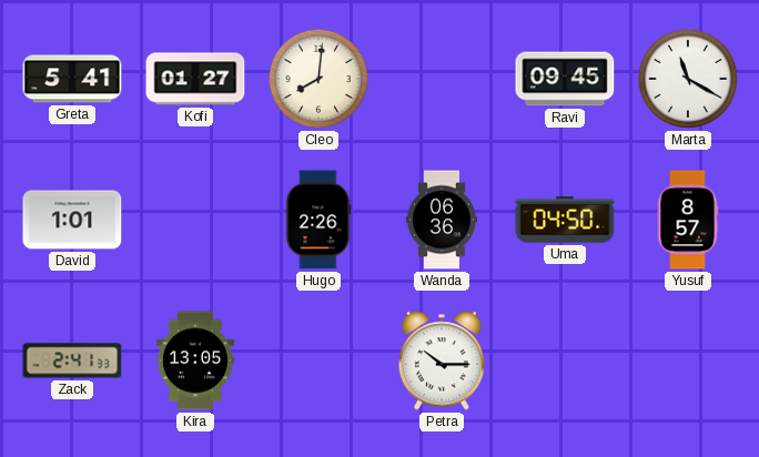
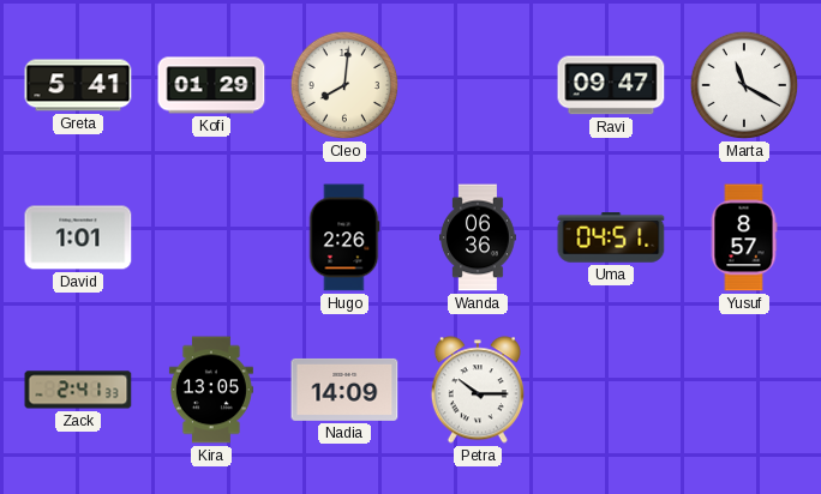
Kofi: 01:27 -> 01:29
Ravi: 09:45 -> 09:47
Uma: 04:50 -> 04:51
Nadia: none -> 14:09
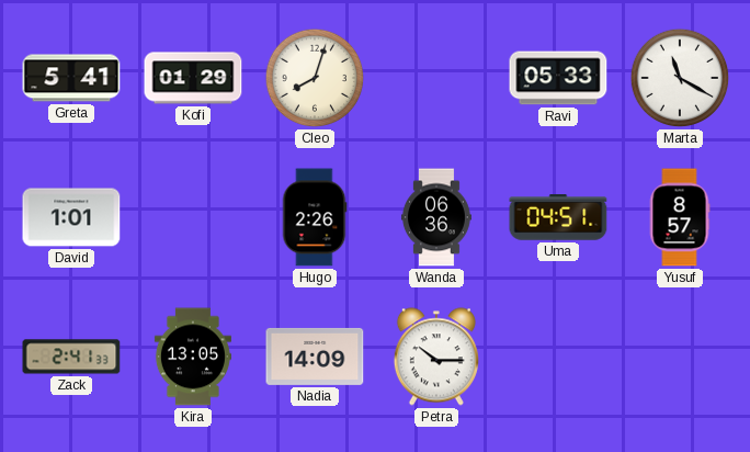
Cleo: 8:01 -> 8:03
Ravi: 09:47 -> 05:33
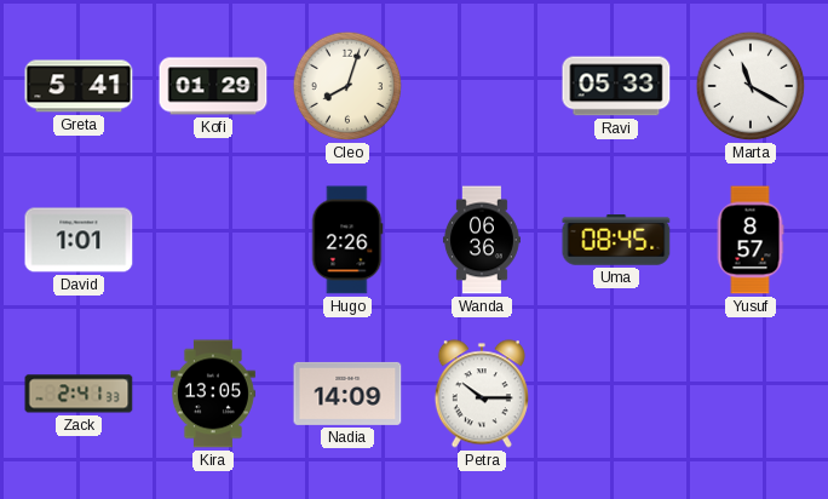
Uma: 04:51 -> 08:45
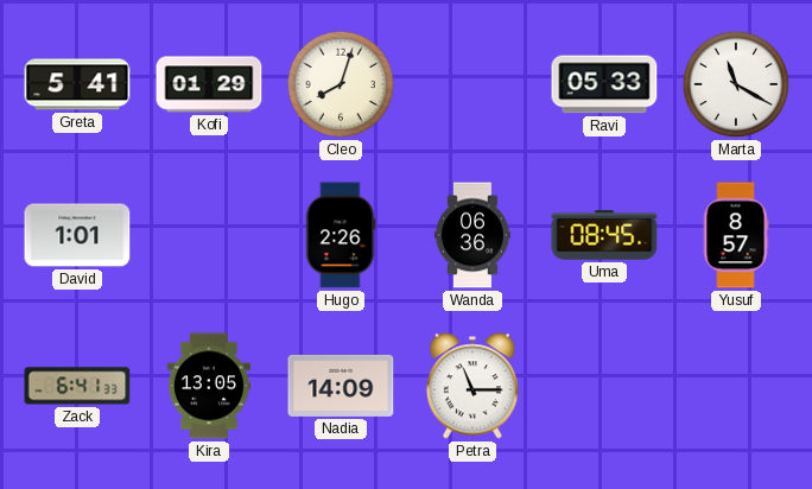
Zack: 2:41 -> 6:41
Petra: 10:15 -> 11:15
